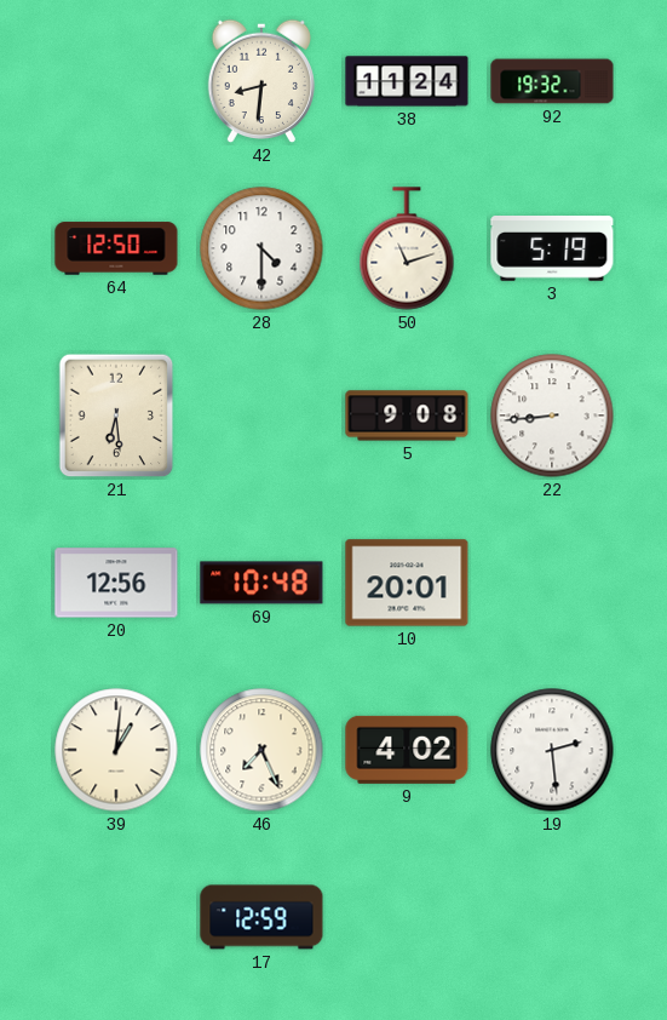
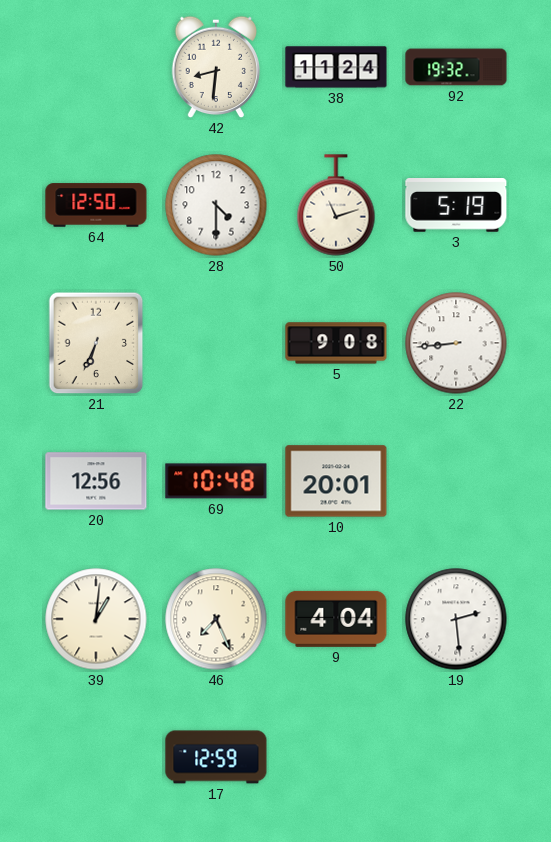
21: 6:29 -> 6:34
9: 4:02 -> 4:04
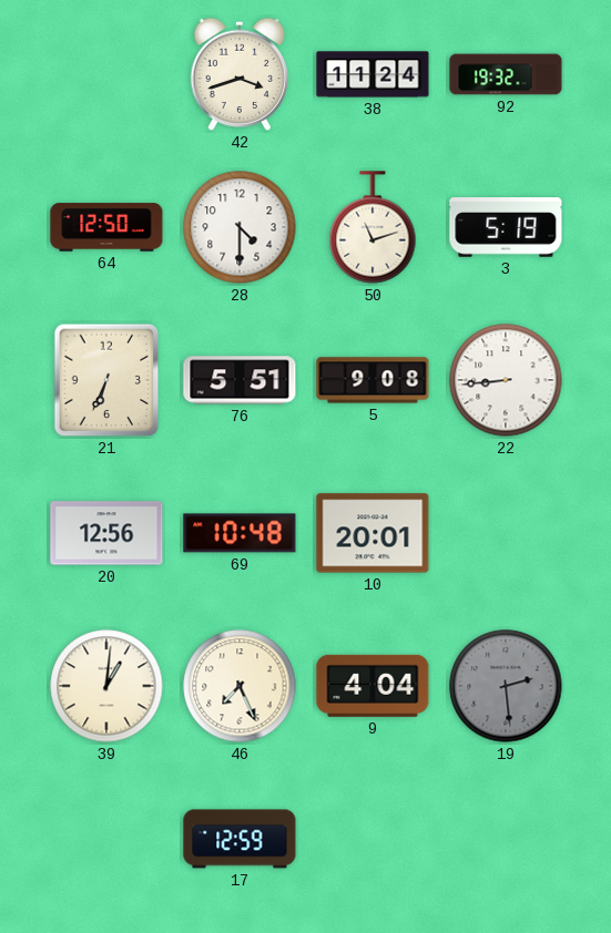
42: 8:31 -> 3:42
76: none -> 5:51
19 dial: white -> grey
